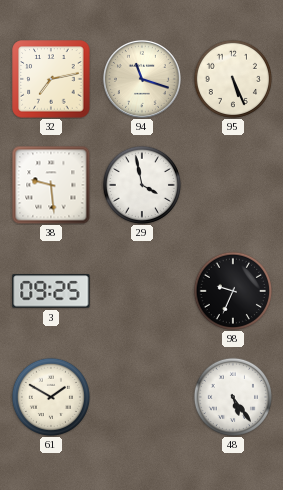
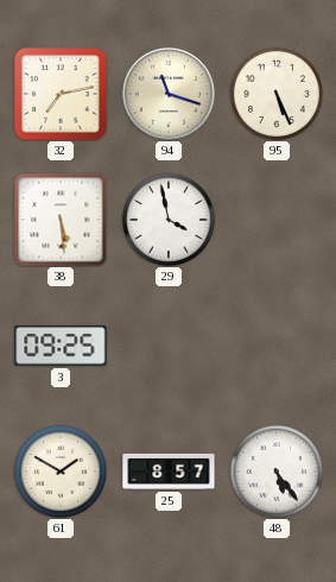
38: 9:29 -> 5:29
98: 9:34 -> none
25: none -> 8:57
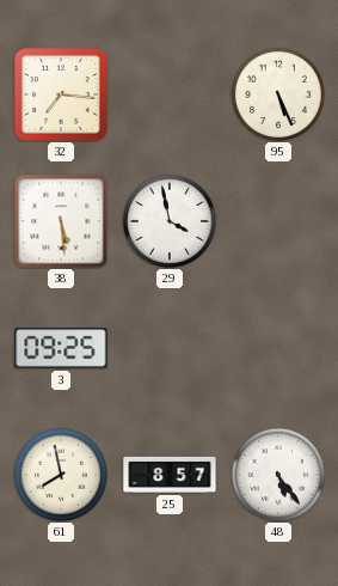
32: 7:13 -> 7:16
94: 11:18 -> none
61: 1:50 -> 7:58
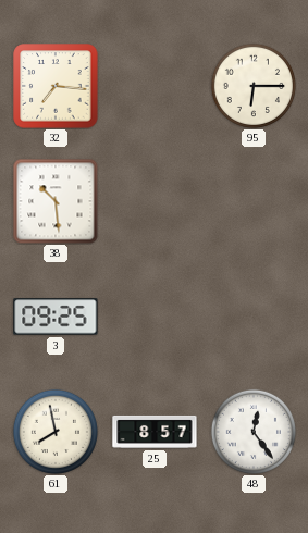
95: 5:26 -> 6:15
38: 5:29 -> 10:29
29: 3:58 -> none
48: 5:24 -> 12:24
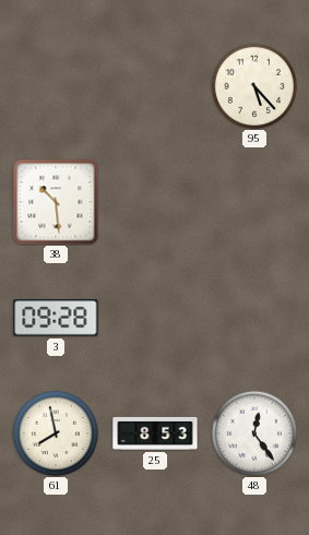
32: 7:16 -> none
95: 6:15 -> 5:23
3: 09:25 -> 09:28
25: 8:57 -> 8:53
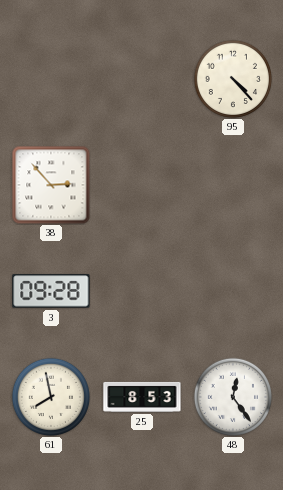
95: 5:23 -> 4:23
38: 10:29 -> 2:53
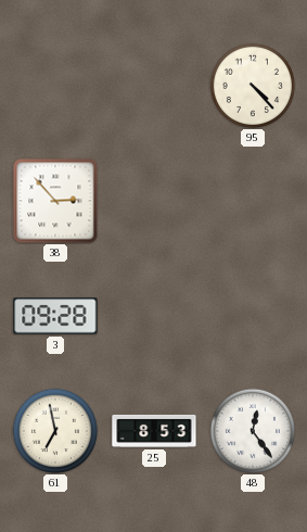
61: 7:58 -> 6:58
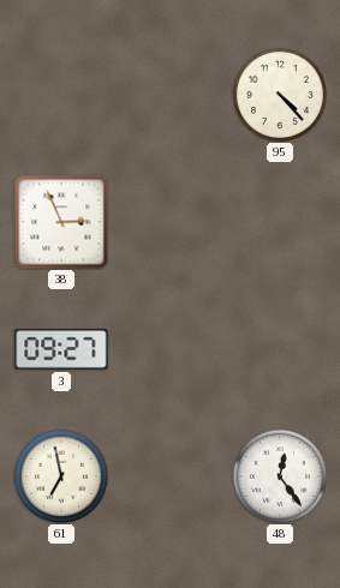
38: 2:53 -> 2:56
3: 09:28 -> 09:27
25: 8:53 -> none
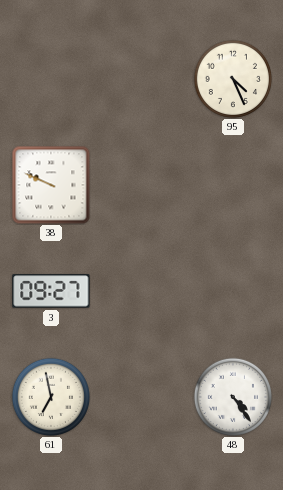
95: 4:23 -> 4:26
38: 2:56 -> 9:49
48: 12:24 -> 4:24
